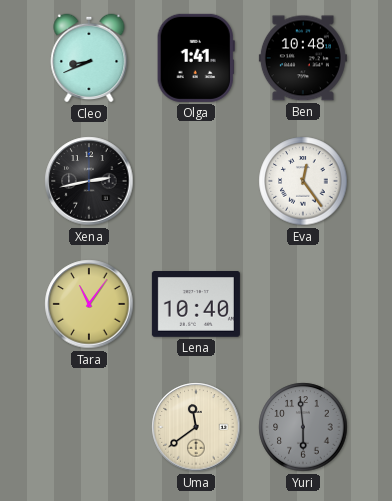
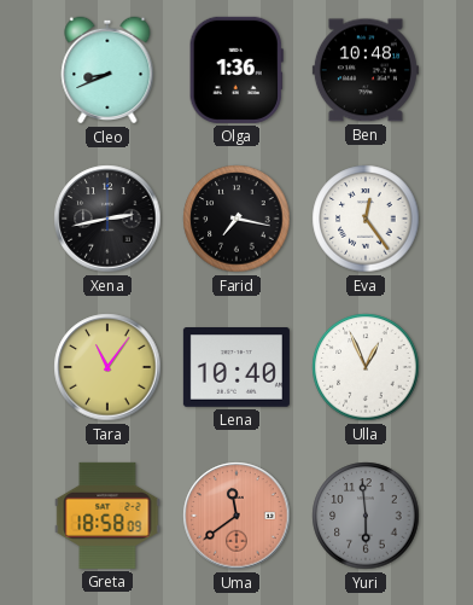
Olga: 1:41 -> 1:36
Farid: none -> 7:17
Ulla: none -> 12:56
Greta: none -> 18:58
Uma dial: cream -> salmon
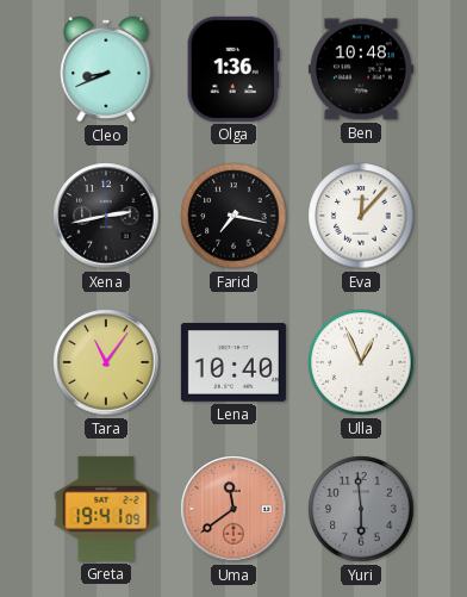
Eva: 12:24 -> 12:07
Greta: 18:58 -> 19:41
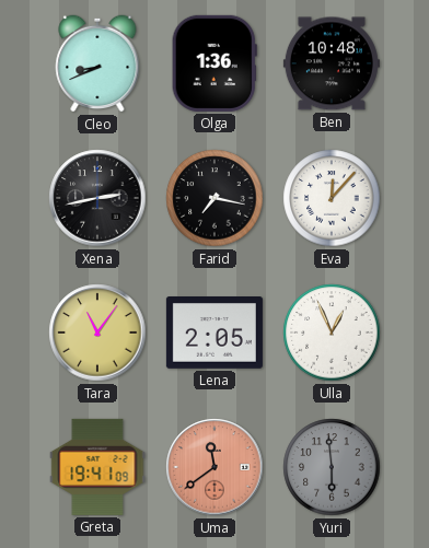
Lena: 10:40 -> 2:05
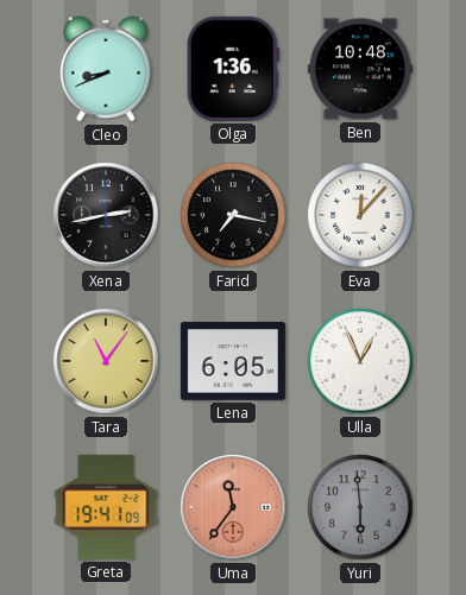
Lena: 2:05 -> 6:05
Uma: 11:39 -> 11:36
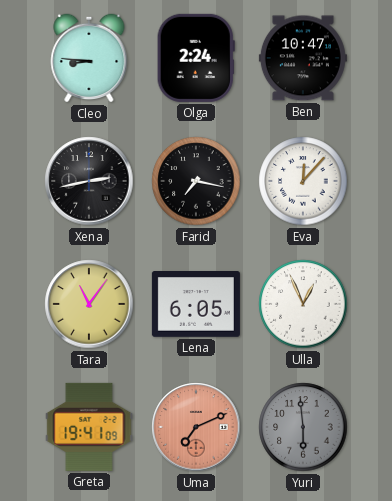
Cleo: 8:41 -> 8:46
Olga: 1:36 -> 2:24
Ben: 10:48 -> 10:47
Uma: 11:36 -> 7:11
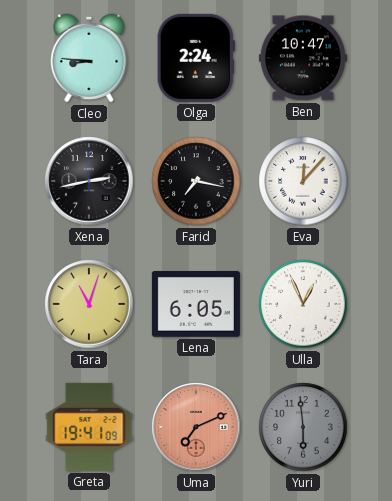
Tara: 11:06 -> 11:03
